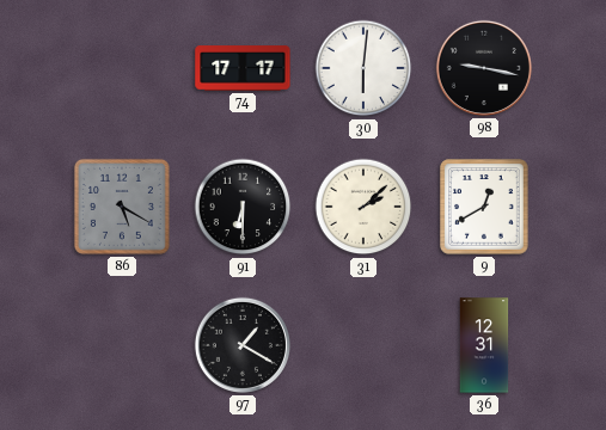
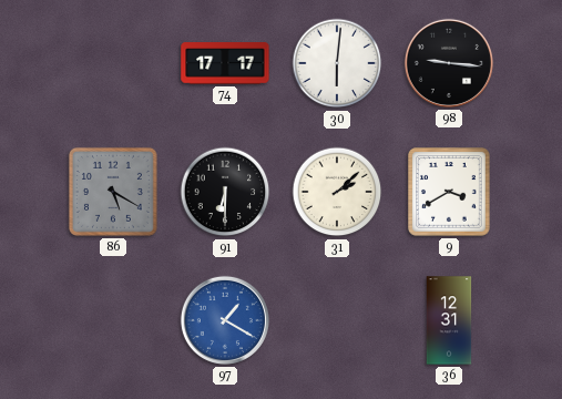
98: 9:17 -> 9:16
9: 12:40 -> 3:40
97 dial: black -> blue
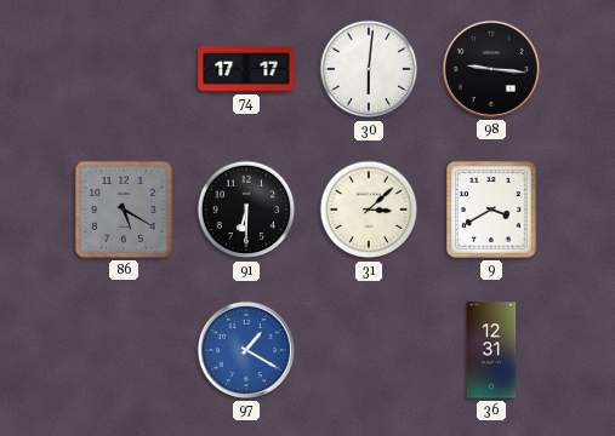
31: 2:08 -> 3:08
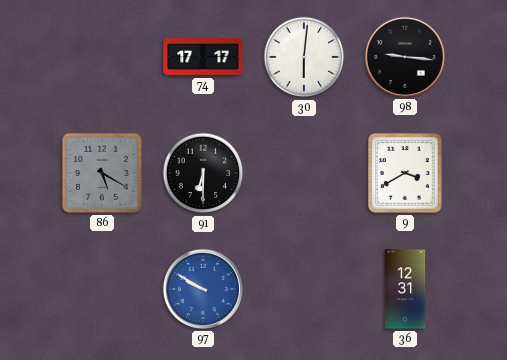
31: 3:08 -> none
97: 1:20 -> 9:50
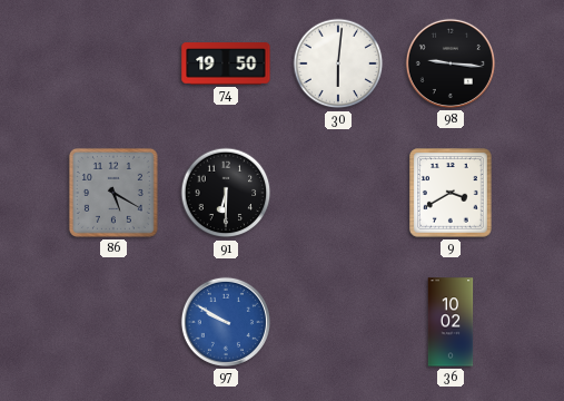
74: 17:17 -> 19:50
36: 12:31 -> 10:02
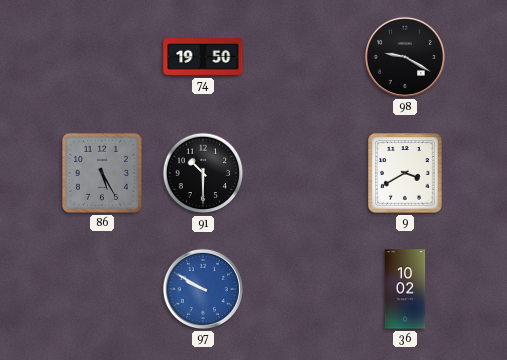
30: 6:01 -> none
98: 9:16 -> 9:20
86: 5:20 -> 5:25
91: 6:30 -> 10:30
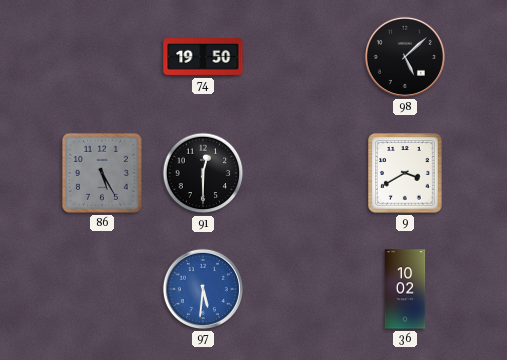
98: 9:20 -> 5:08
91: 10:30 -> 12:30
97: 9:50 -> 5:31
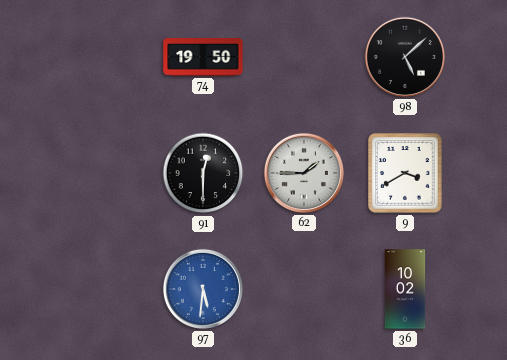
86: 5:25 -> none
62: none -> 1:45
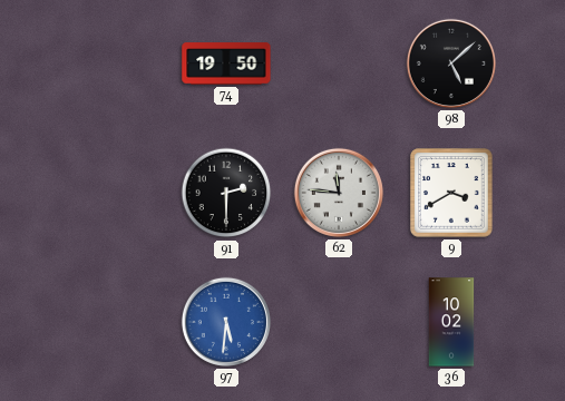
91: 12:30 -> 2:30
62: 1:45 -> 11:46
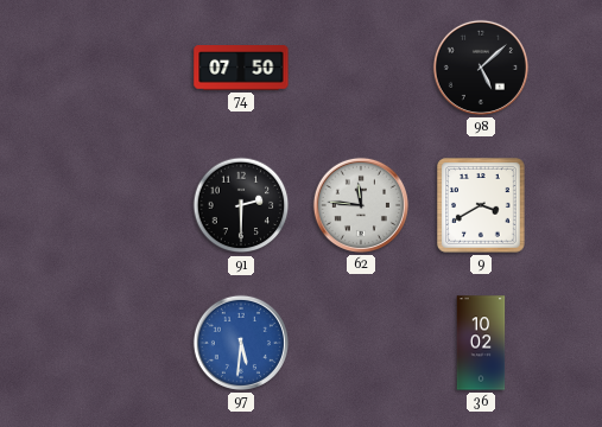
74: 19:50 -> 07:50
